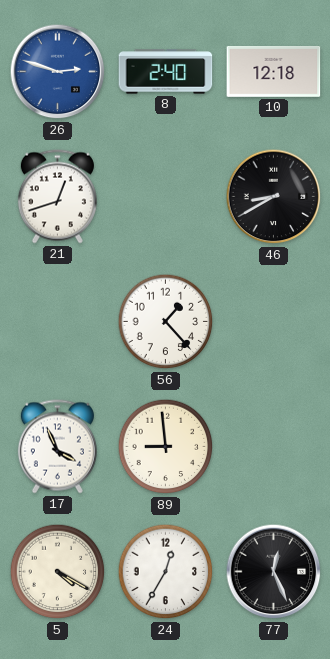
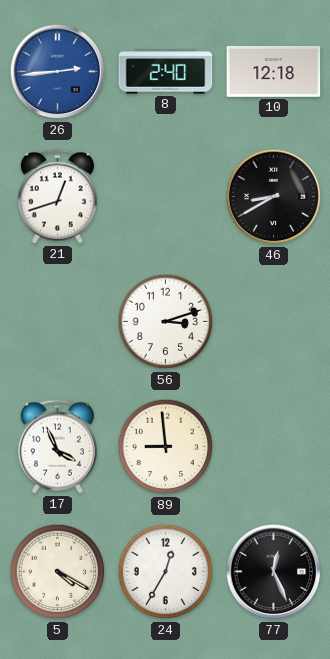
26: 2:48 -> 2:44
56: 1:23 -> 3:12
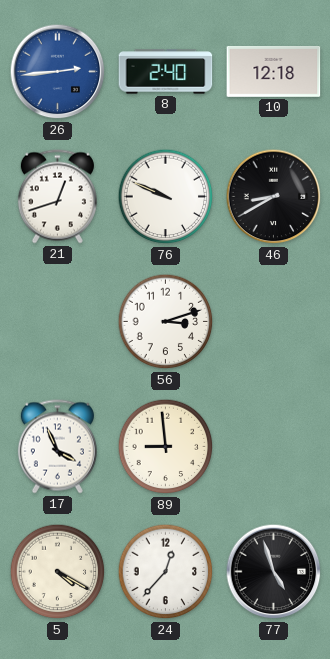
76: none -> 9:49
24: 12:35 -> 12:37
77: 12:26 -> 4:57
